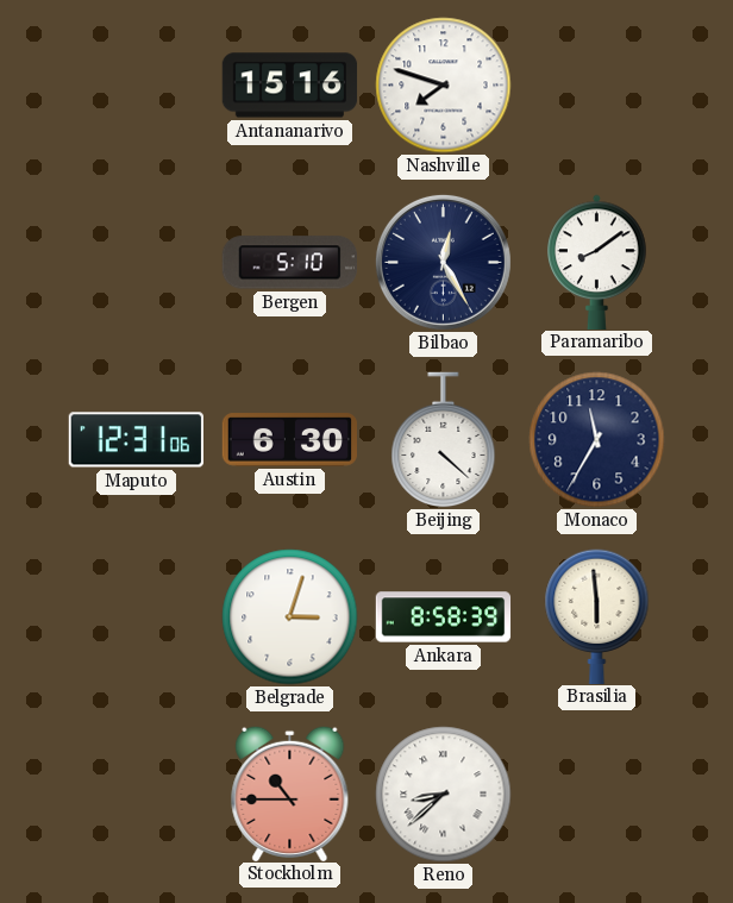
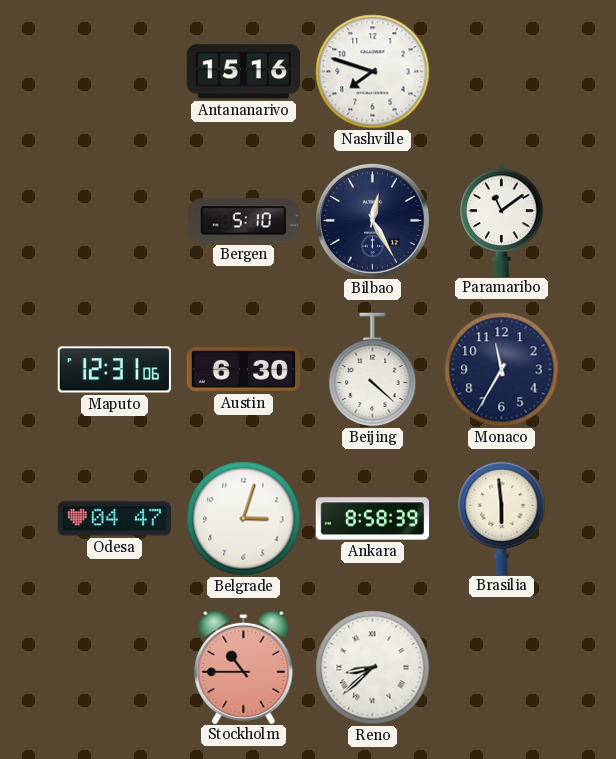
Paramaribo: 8:09 -> 11:09
Odesa: none -> 04:47
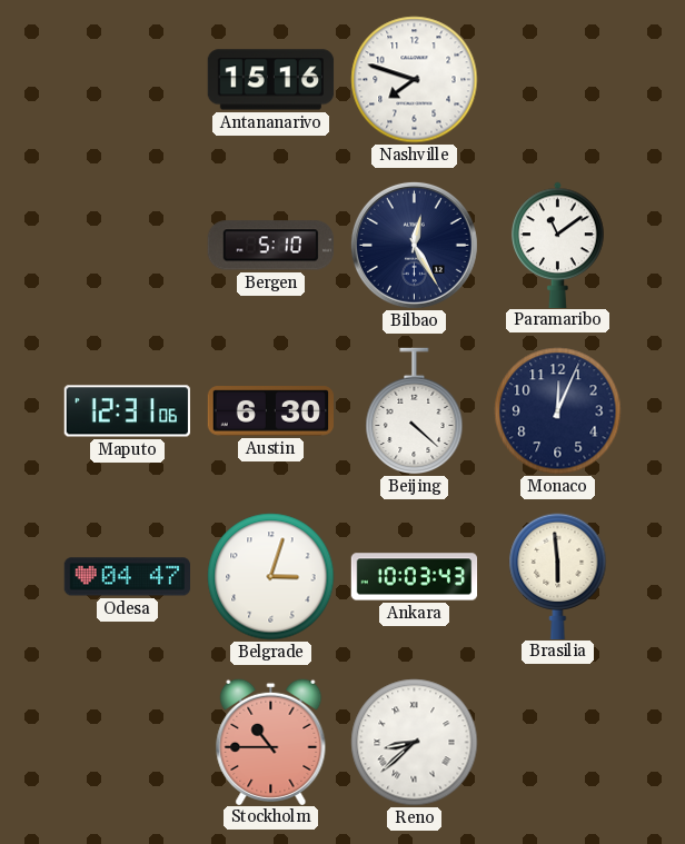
Monaco: 11:35 -> 12:04
Ankara: 8:58 -> 10:03
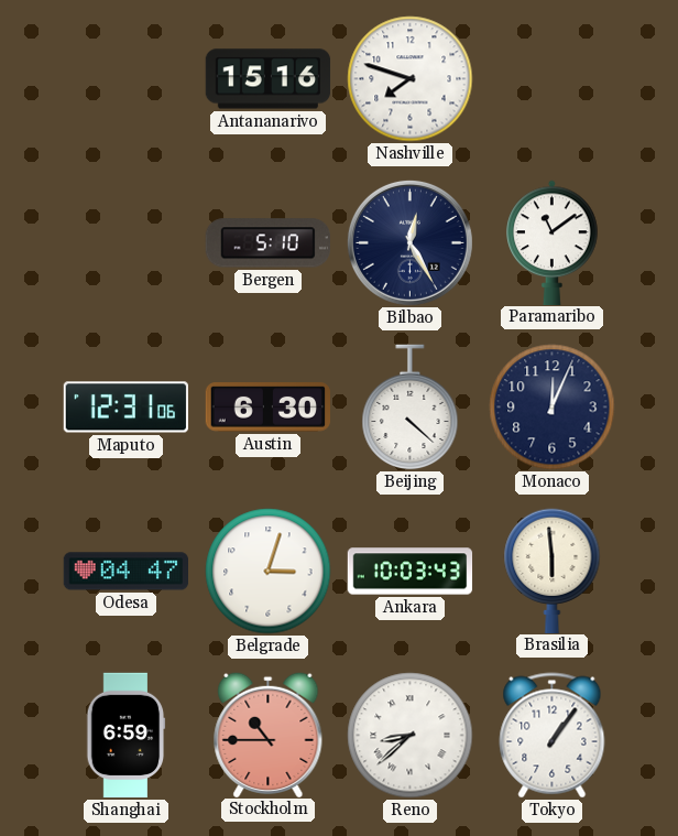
Shanghai: none -> 6:59
Tokyo: none -> 1:06
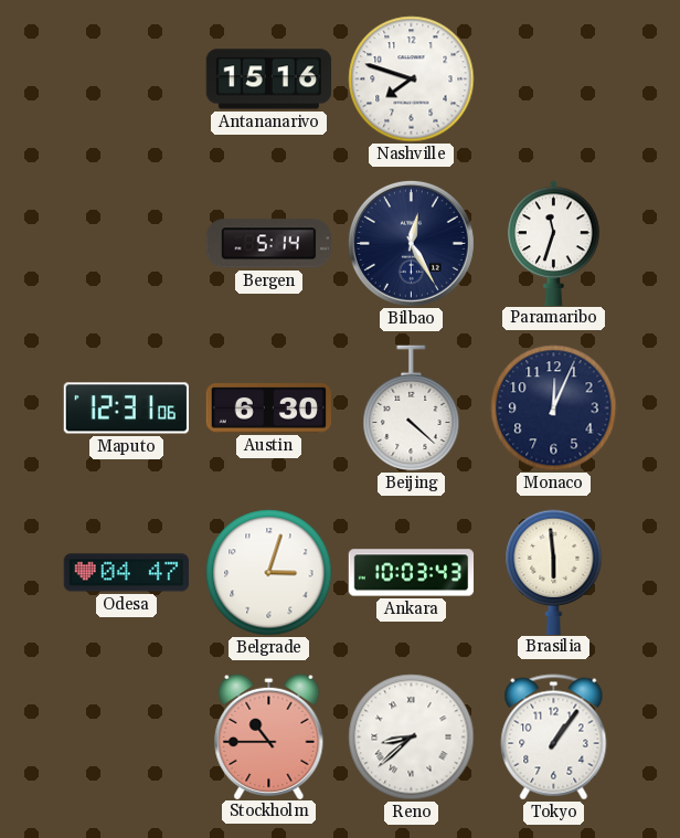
Bergen: 5:10 -> 5:14
Paramaribo: 11:09 -> 11:33
Shanghai: 6:59 -> none
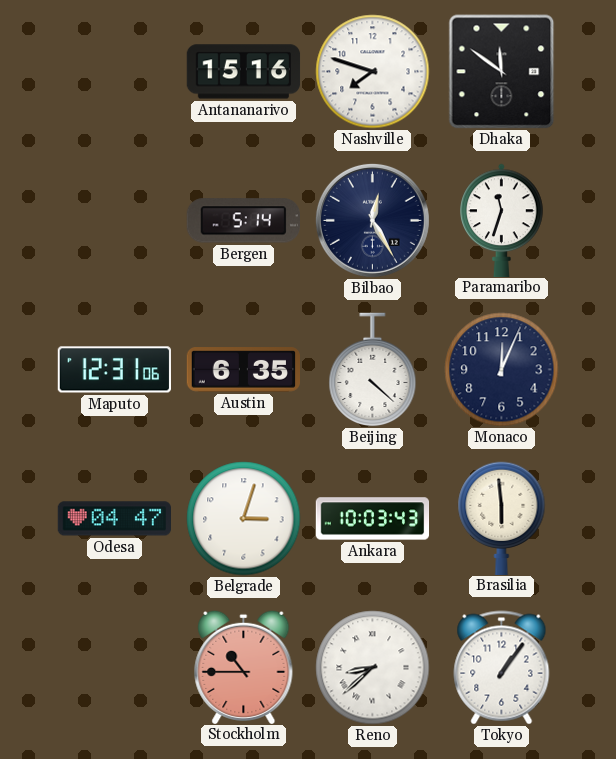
Dhaka: none -> 11:51
Austin: 6:30 -> 6:35
